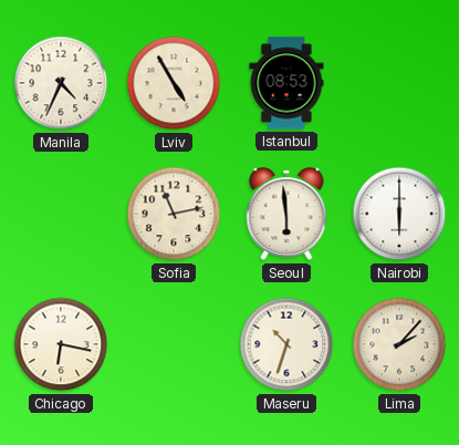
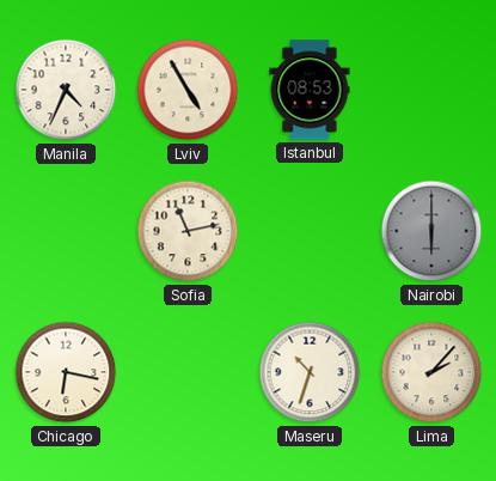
Seoul: 5:59 -> none
Nairobi dial: white -> grey
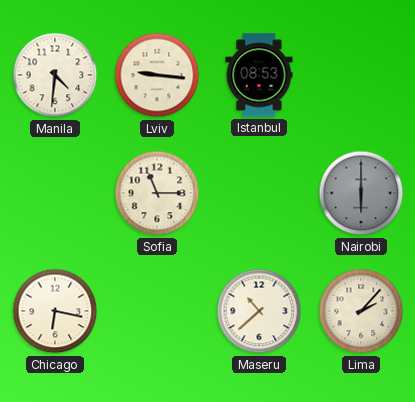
Manila: 4:34 -> 4:31
Lviv: 4:55 -> 9:16
Sofia: 11:13 -> 11:15
Maseru: 10:33 -> 10:38
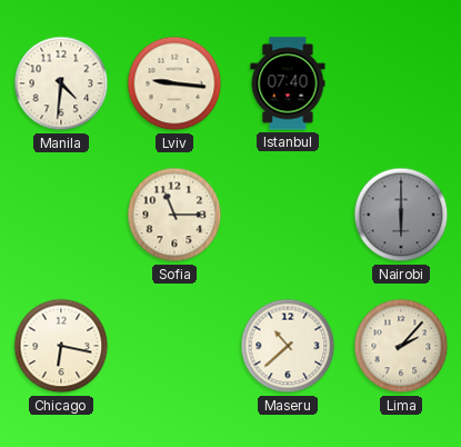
Istanbul: 08:53 -> 07:40
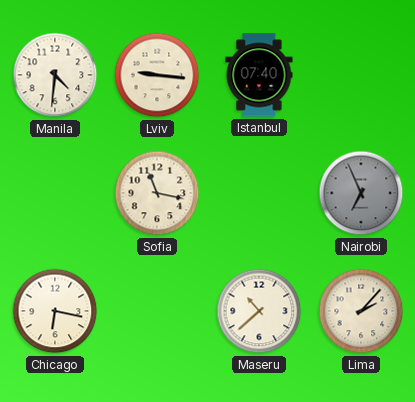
Sofia: 11:15 -> 11:17
Nairobi: 6:00 -> 6:56
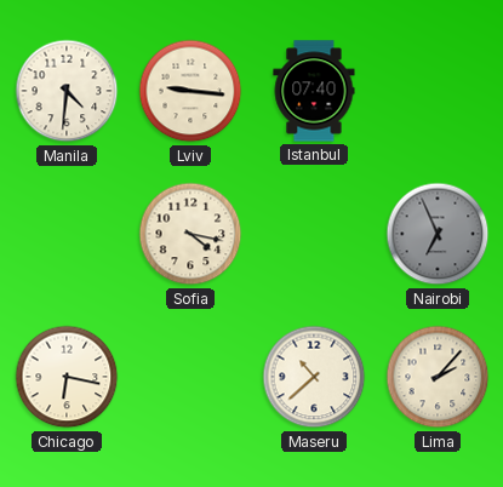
Sofia: 11:17 -> 4:17
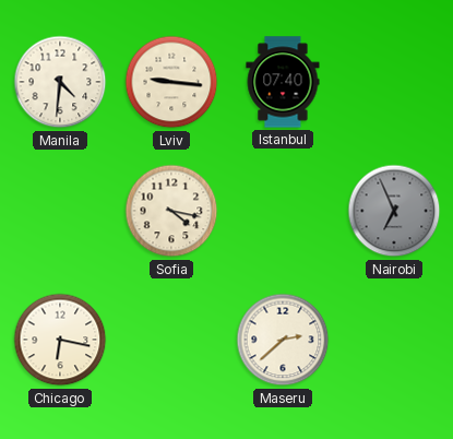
Maseru: 10:38 -> 2:38
Lima: 2:07 -> none
